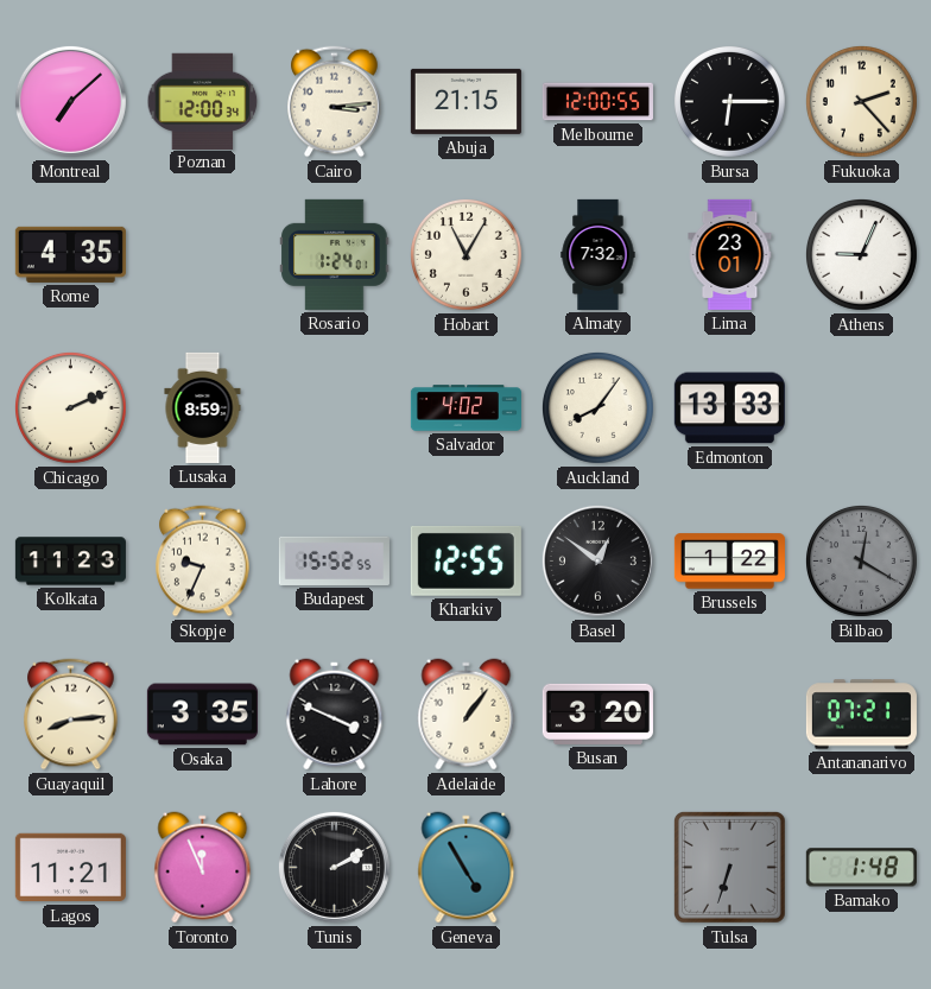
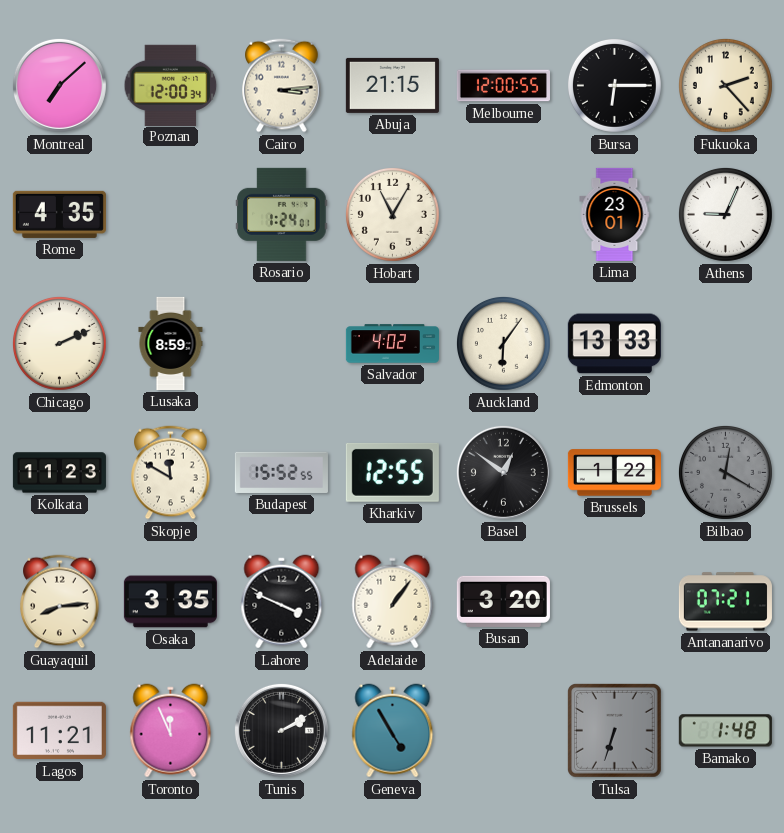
Almaty: 7:32 -> none
Auckland: 8:06 -> 6:06
Skopje: 9:34 -> 11:50
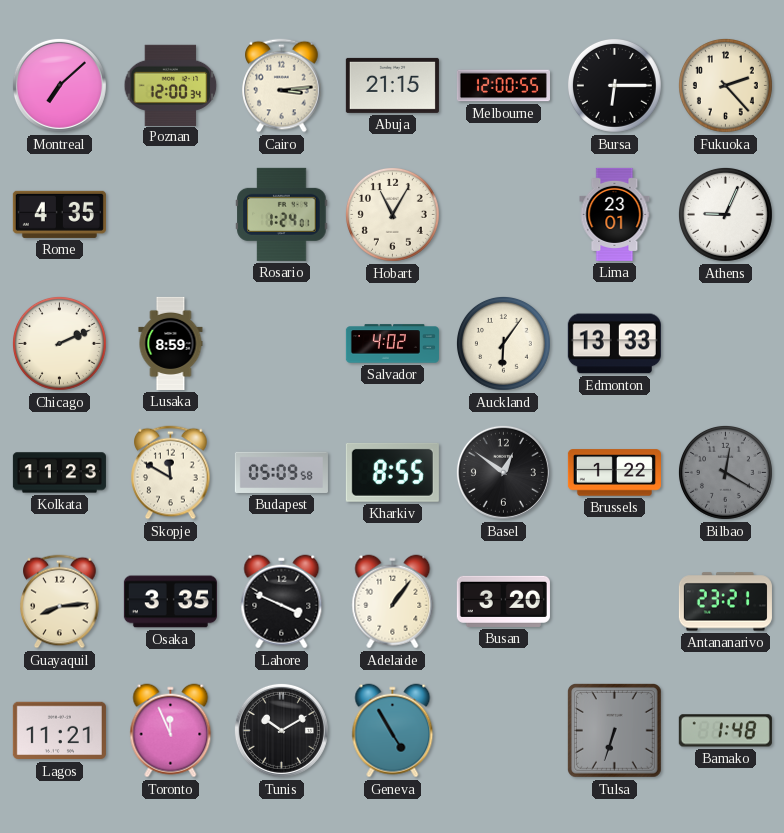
Budapest: 15:52 -> 05:09
Kharkiv: 12:55 -> 8:55
Antananarivo: 07:21 -> 23:21
Tunis: 2:10 -> 10:10
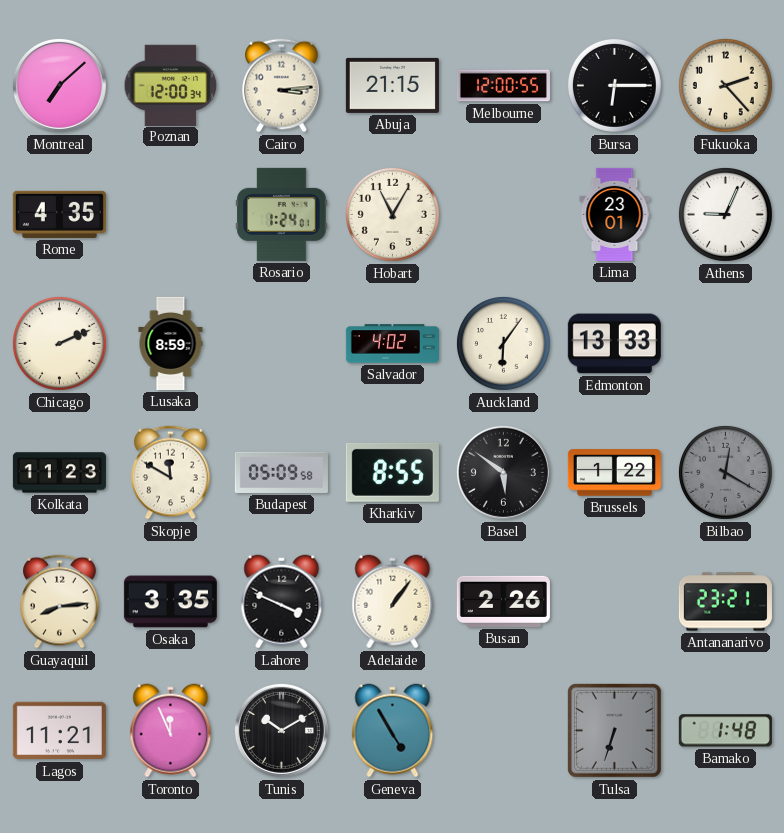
Basel: 12:51 -> 5:51
Busan: 3:20 -> 2:26
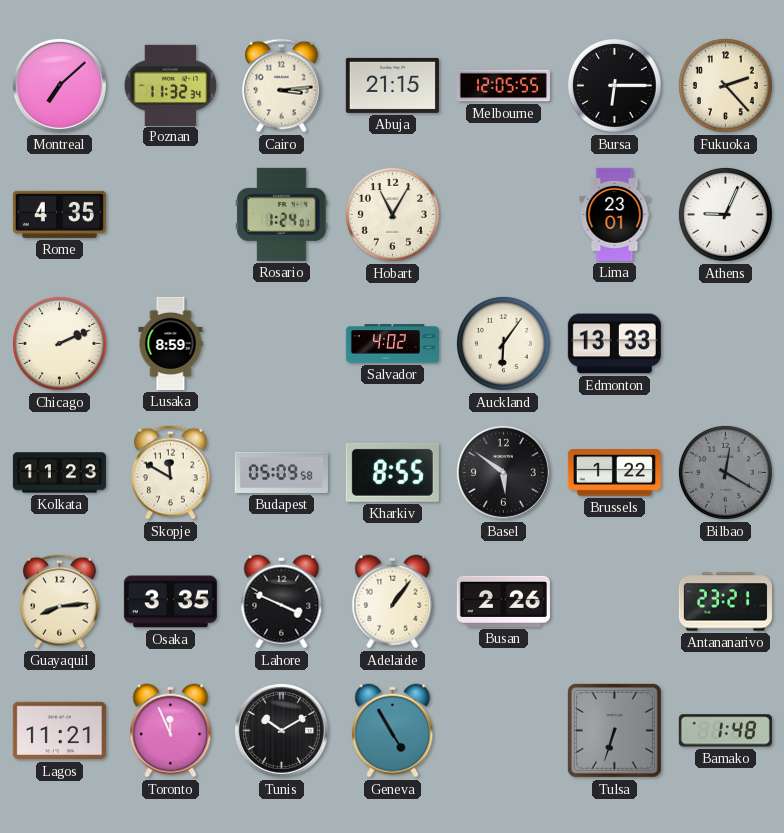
Poznan: 12:00 -> 11:32
Melbourne: 12:00 -> 12:05
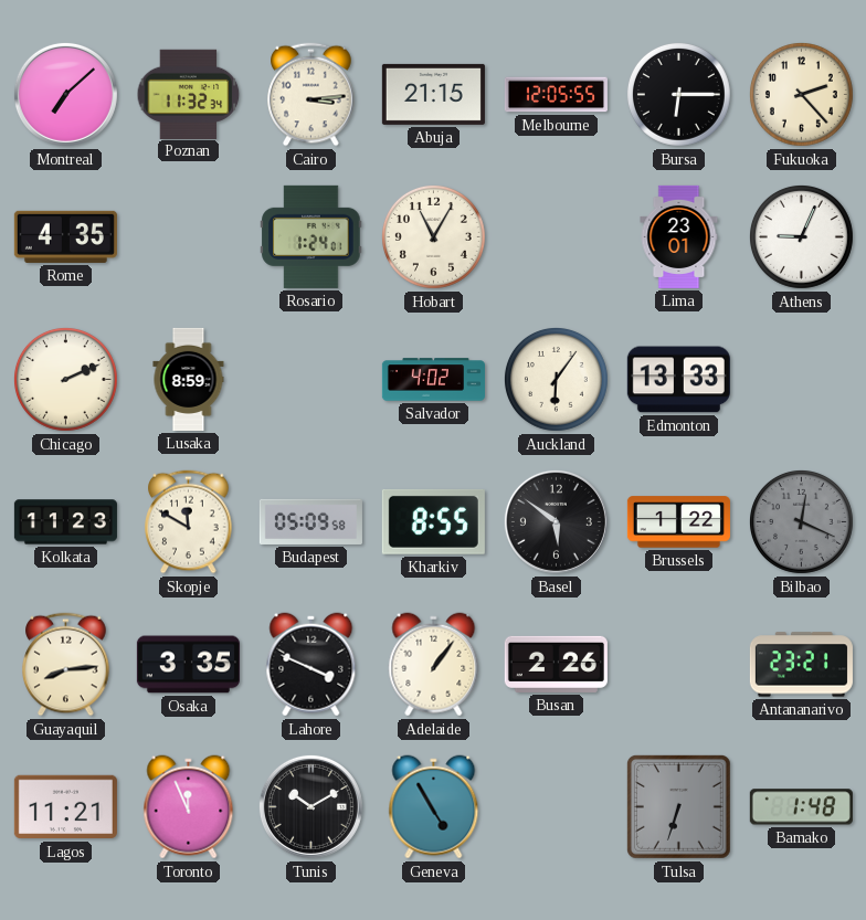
Bilbao: 12:20 -> 12:19
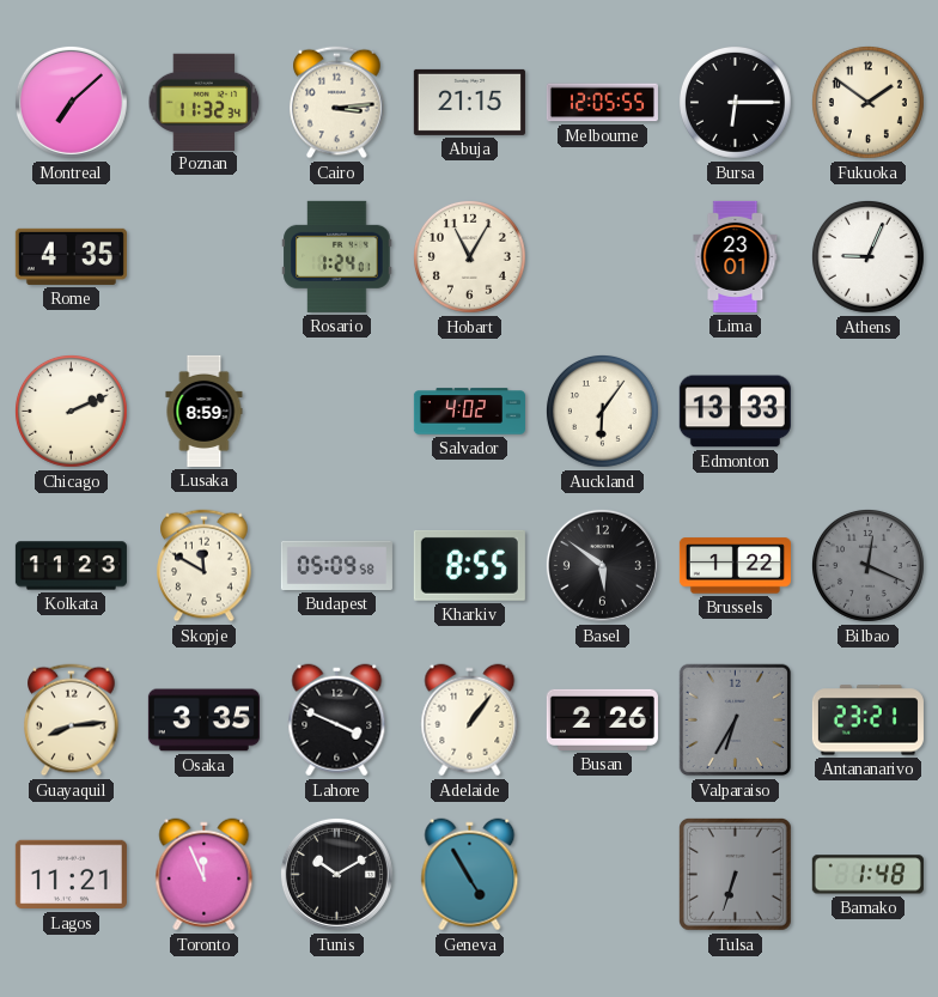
Fukuoka: 2:23 -> 1:51
Valparaiso: none -> 6:35
